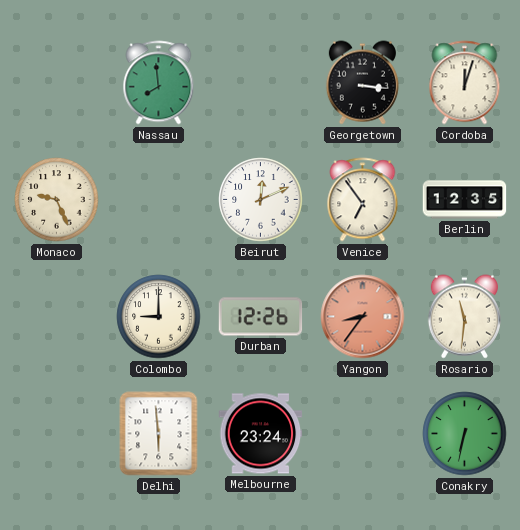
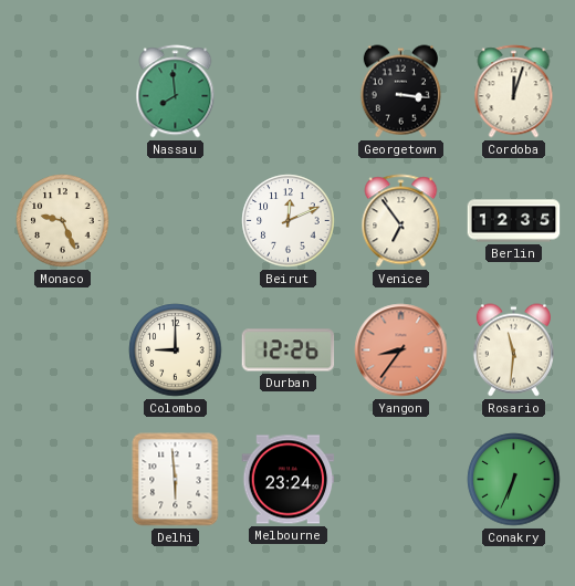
Conakry: 6:32 -> 6:34
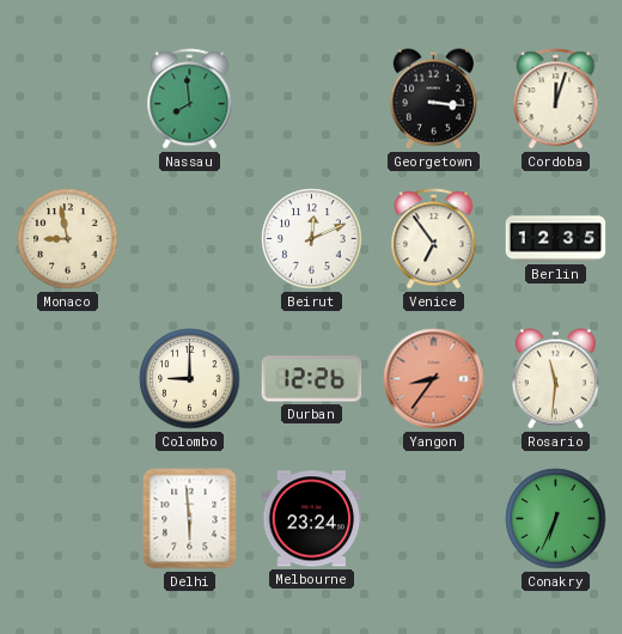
Monaco: 9:26 -> 8:58
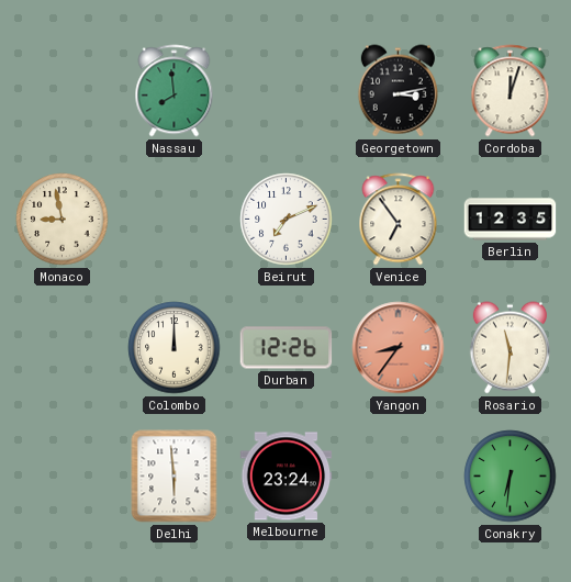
Georgetown: 3:16 -> 3:13
Beirut: 12:11 -> 7:11
Colombo: 9:00 -> 12:00
Conakry: 6:34 -> 6:31
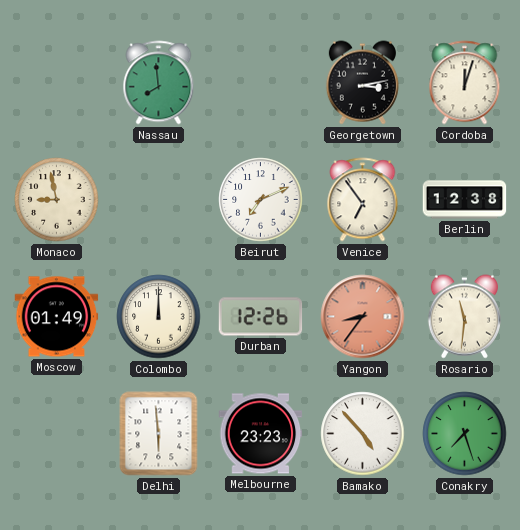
Berlin: 12:35 -> 12:38
Moscow: none -> 01:49
Melbourne: 23:24 -> 23:23
Bamako: none -> 4:53
Conakry: 6:31 -> 7:27
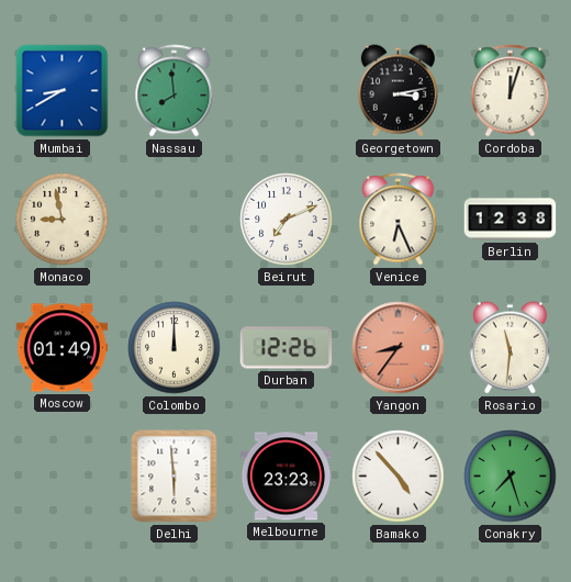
Mumbai: none -> 8:40
Venice: 6:54 -> 6:26
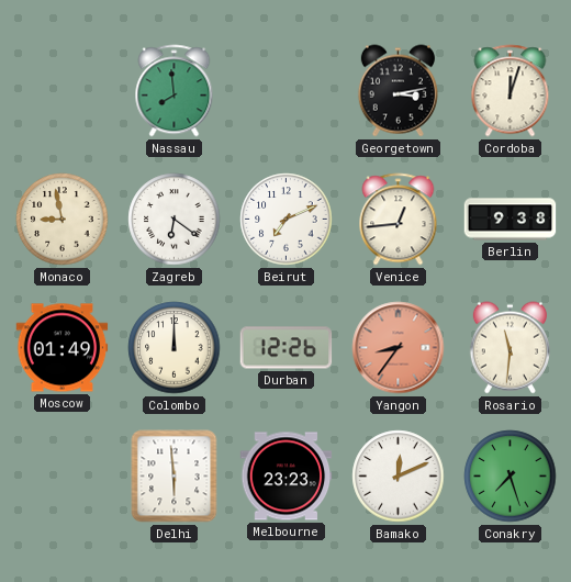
Mumbai: 8:40 -> none
Zagreb: none -> 6:21
Venice: 6:26 -> 12:44
Berlin: 12:38 -> 9:38
Bamako: 4:53 -> 12:11
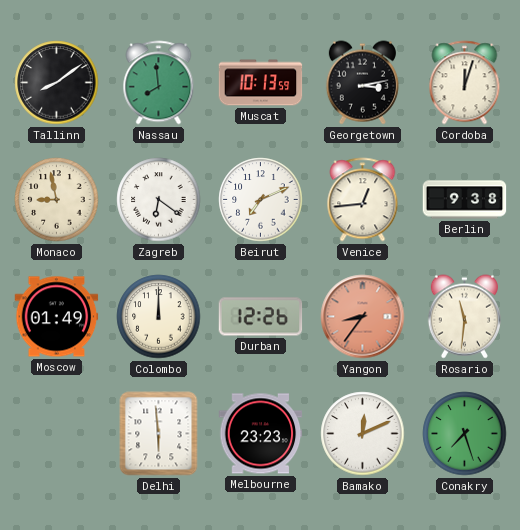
Tallinn: none -> 8:09
Muscat: none -> 10:13
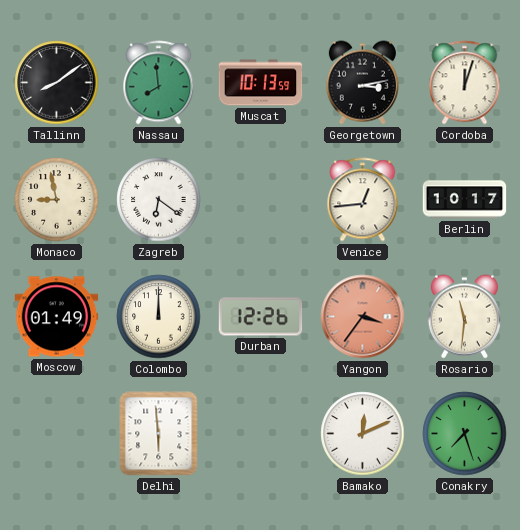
Beirut: 7:11 -> none
Berlin: 9:38 -> 10:17
Yangon: 8:36 -> 3:36
Melbourne: 23:23 -> none
